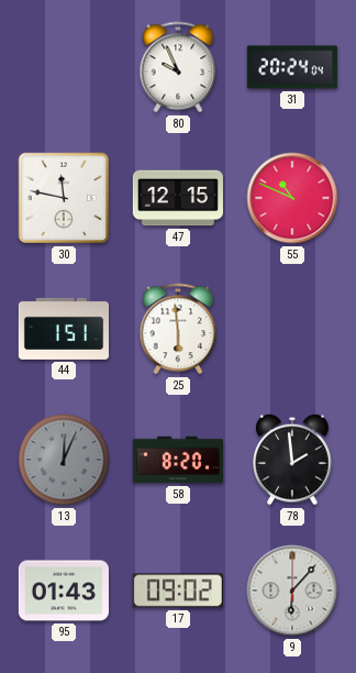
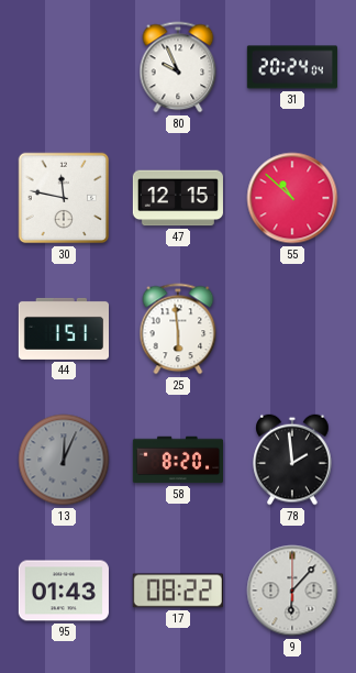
55: 10:49 -> 10:52
17: 09:02 -> 08:22
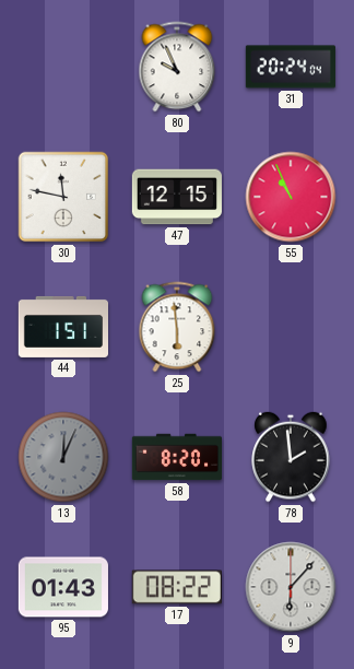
55: 10:52 -> 10:56
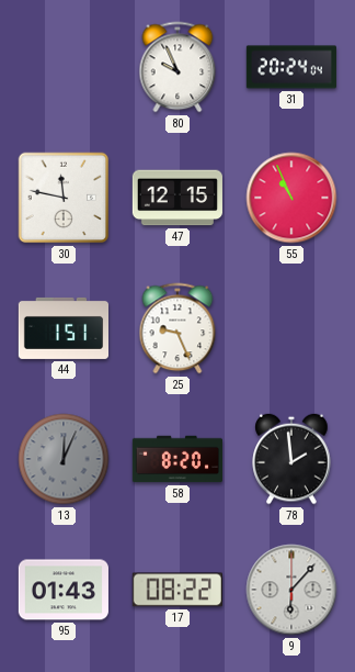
25: 5:59 -> 9:26
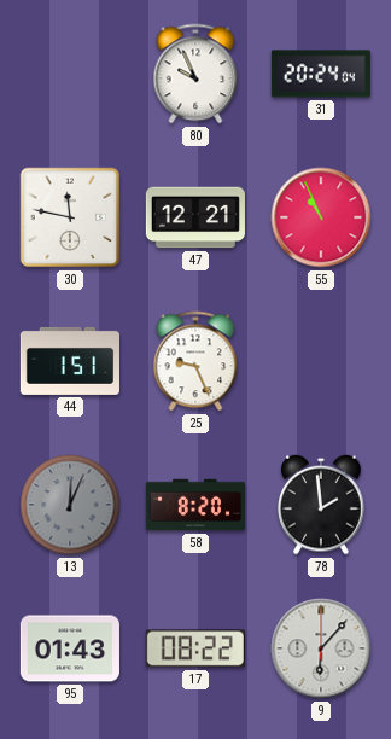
47: 12:15 -> 12:21
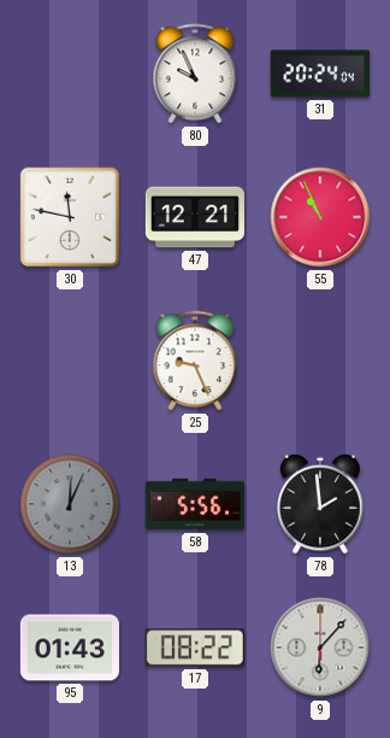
44: 1:51 -> none
58: 8:20 -> 5:56
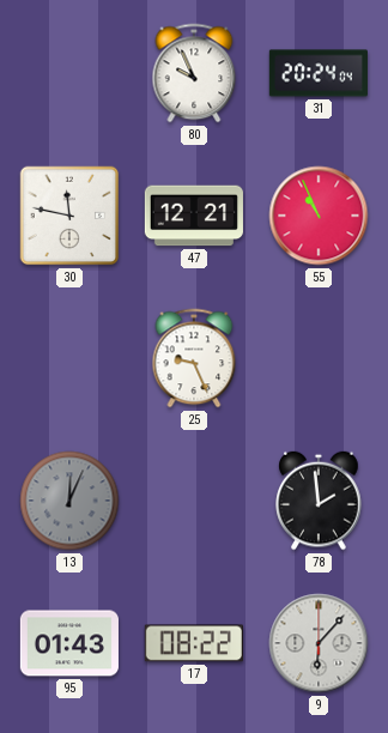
58: 5:56 -> none
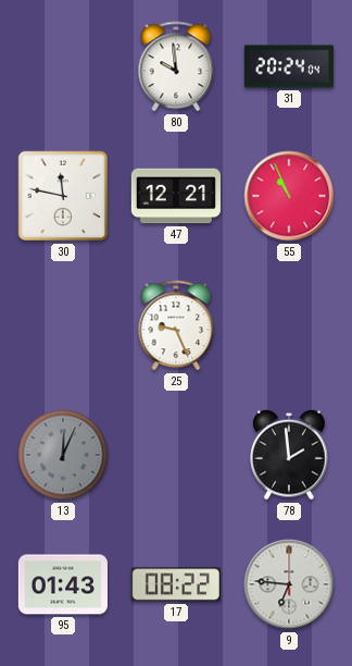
80: 9:56 -> 9:59
9: 6:07 -> 6:46
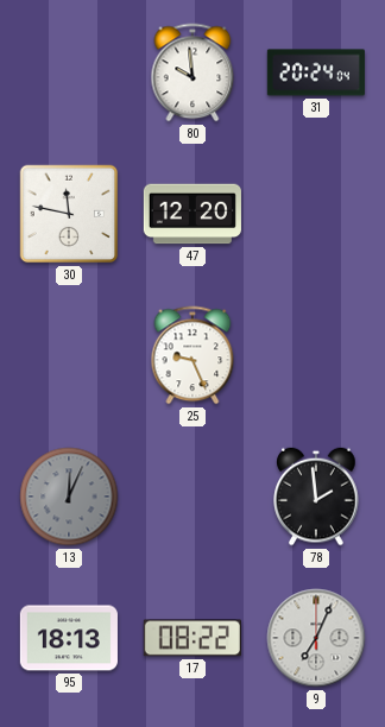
47: 12:21 -> 12:20
55: 10:56 -> none
95: 01:43 -> 18:13
9: 6:46 -> 7:04
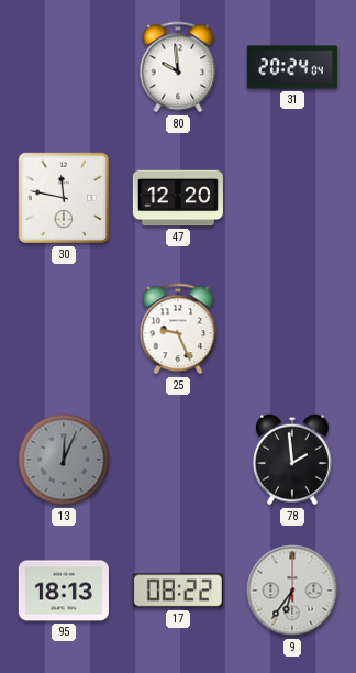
9: 7:04 -> 6:36
